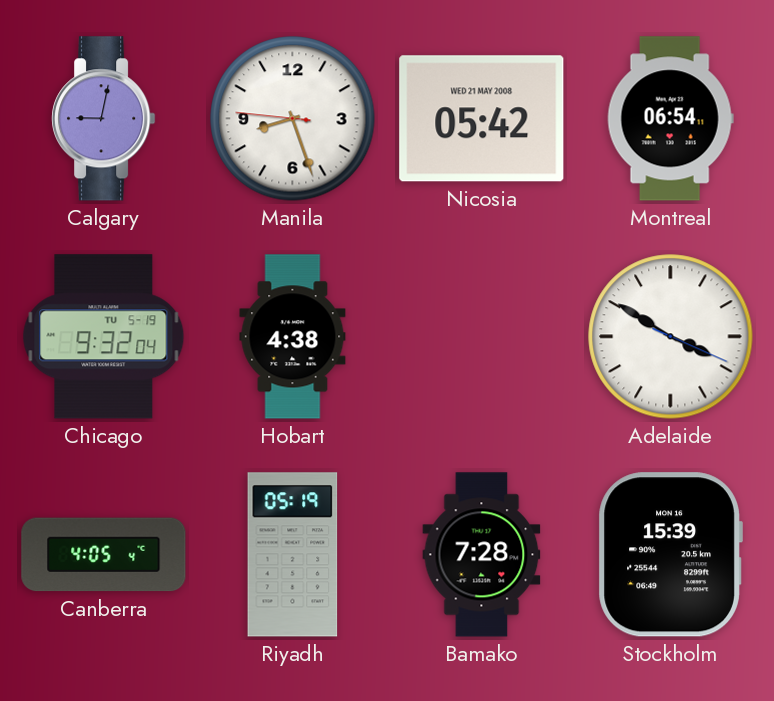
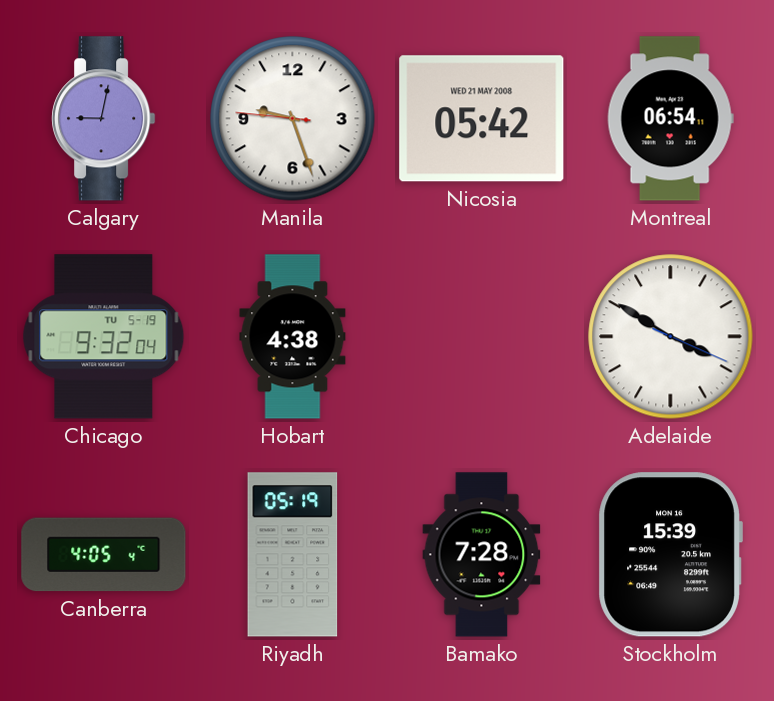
Manila: 8:26 -> 9:26
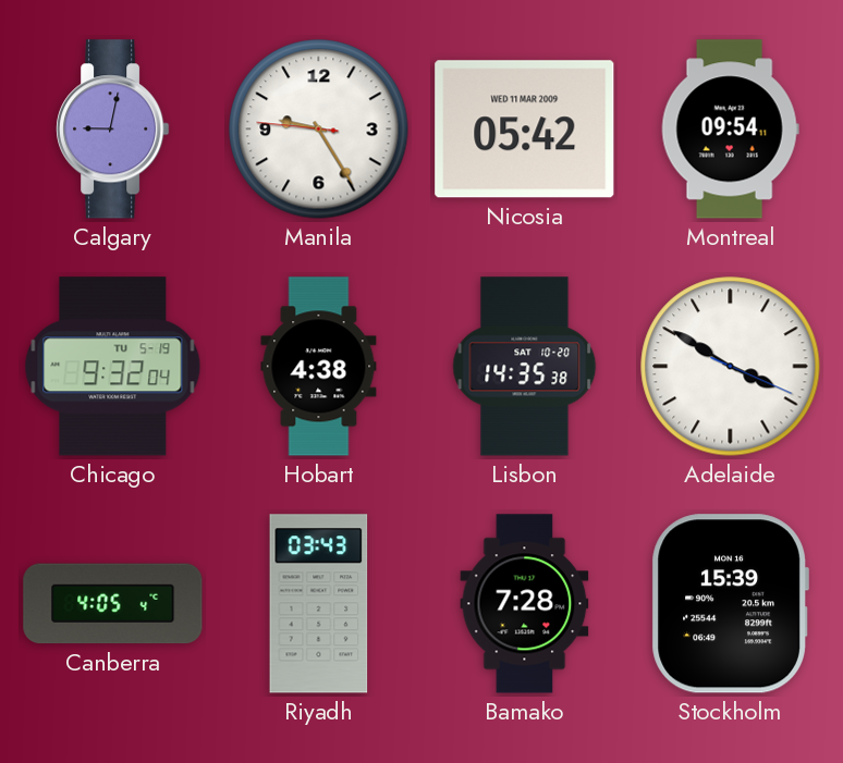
Manila: 9:26 -> 9:24
Nicosia date: WED 21 MAY 2008 -> WED 11 MAR 2009
Montreal: 06:54 -> 09:54
Lisbon: none -> 14:35
Riyadh: 05:19 -> 03:43
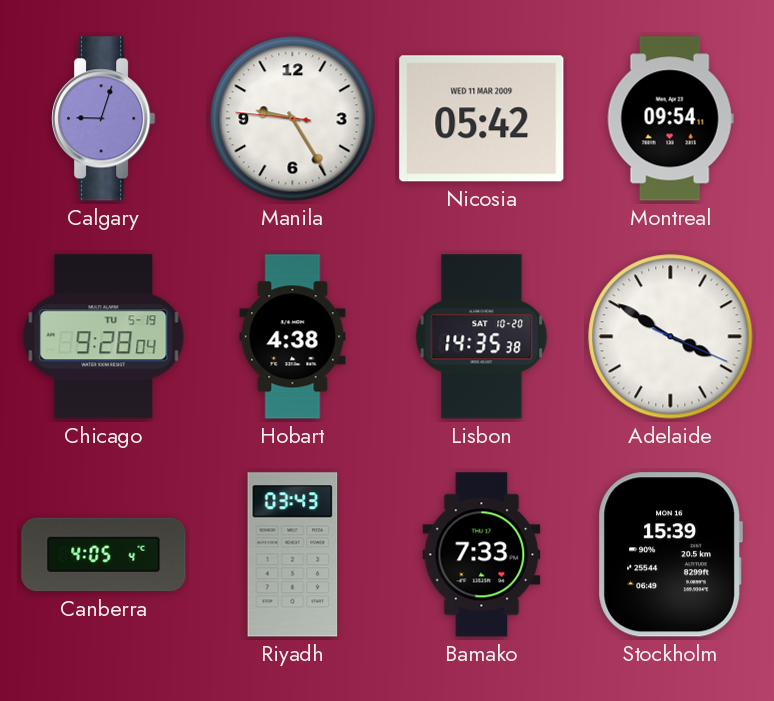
Calgary: 9:02 -> 9:03
Chicago: 9:32 -> 9:28
Bamako: 7:28 -> 7:33
